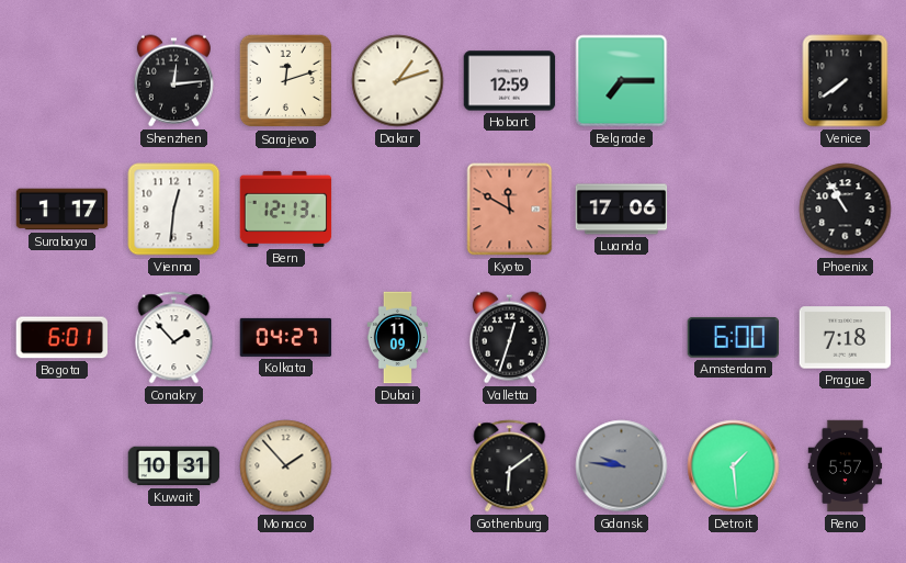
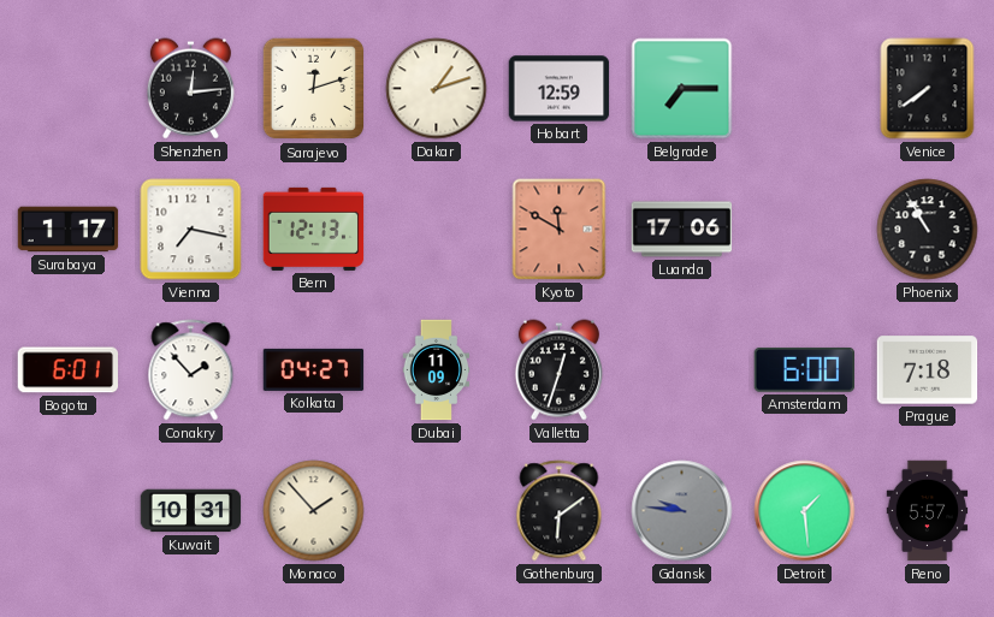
Vienna: 12:31 -> 7:17
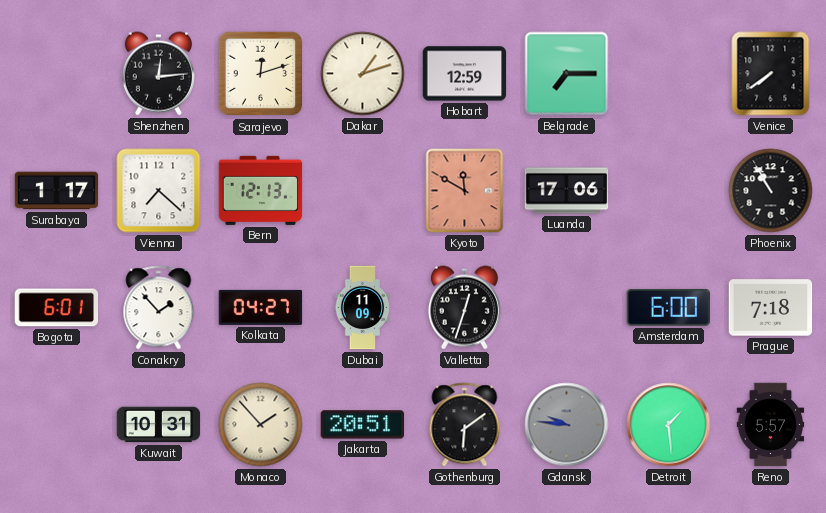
Vienna: 7:17 -> 7:22
Jakarta: none -> 20:51
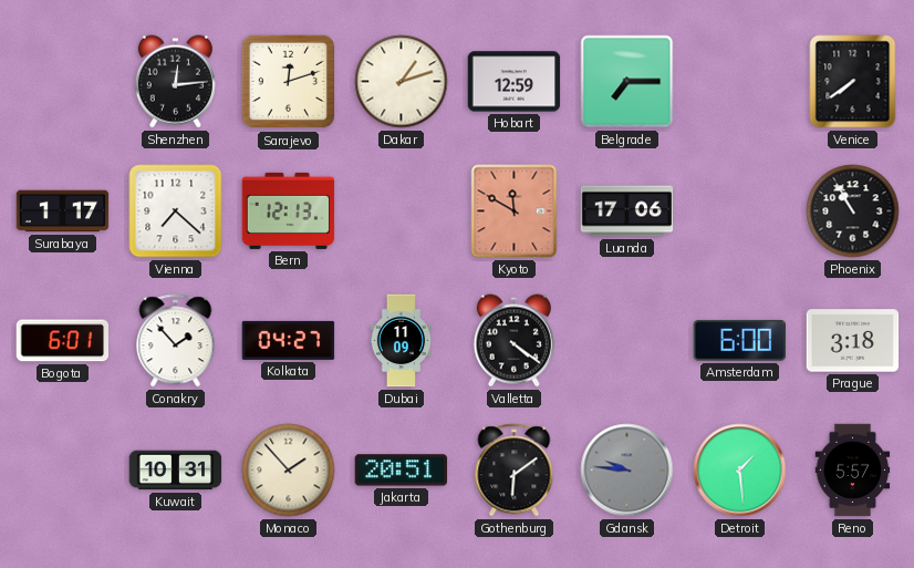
Valletta: 12:33 -> 4:21
Prague: 7:18 -> 3:18
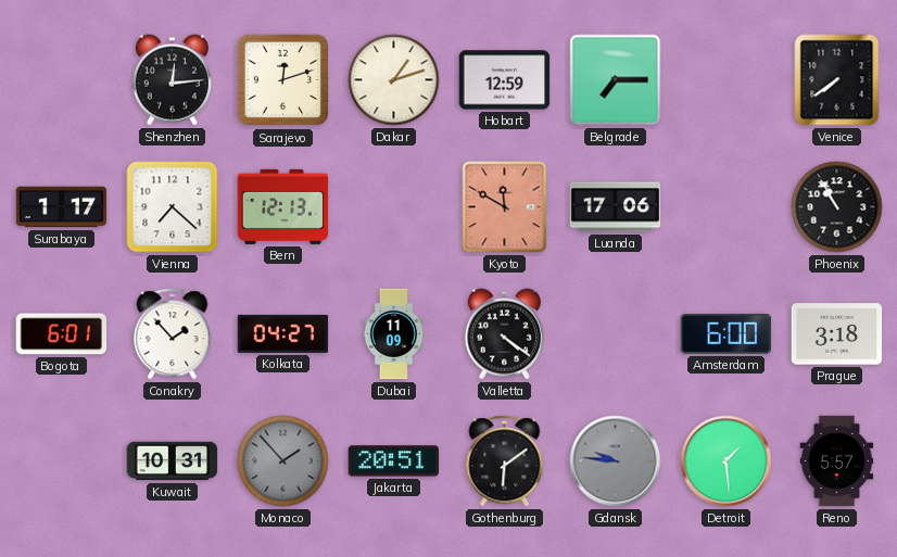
Monaco dial: cream -> grey
